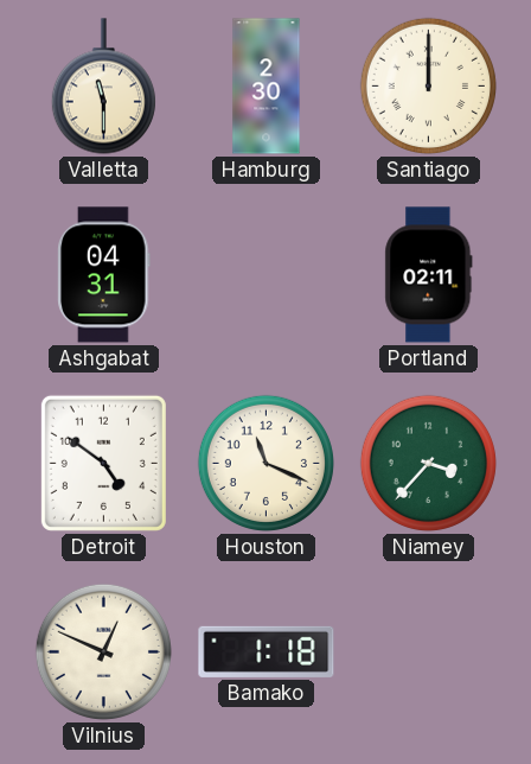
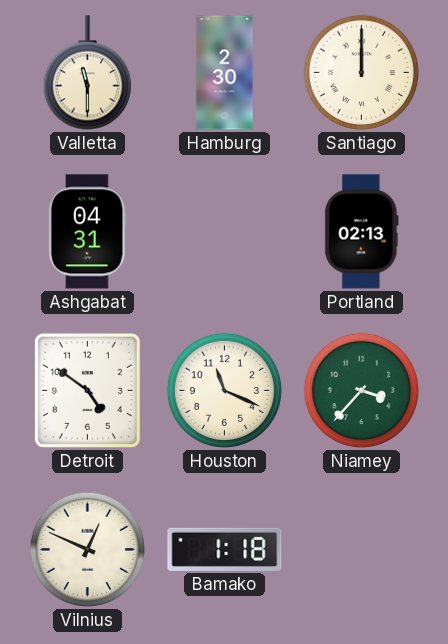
Portland: 02:11 -> 02:13
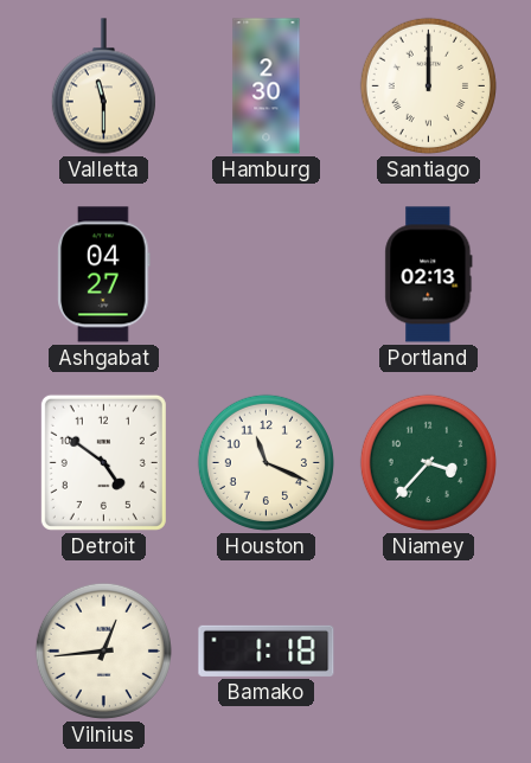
Ashgabat: 04:31 -> 04:27
Vilnius: 12:49 -> 12:44
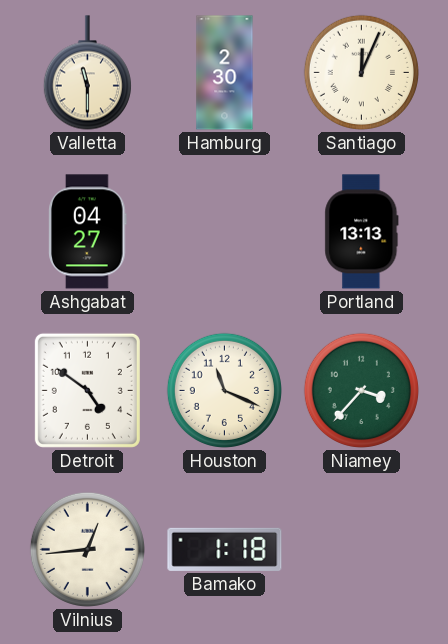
Santiago: 12:00 -> 12:04
Portland: 02:13 -> 13:13
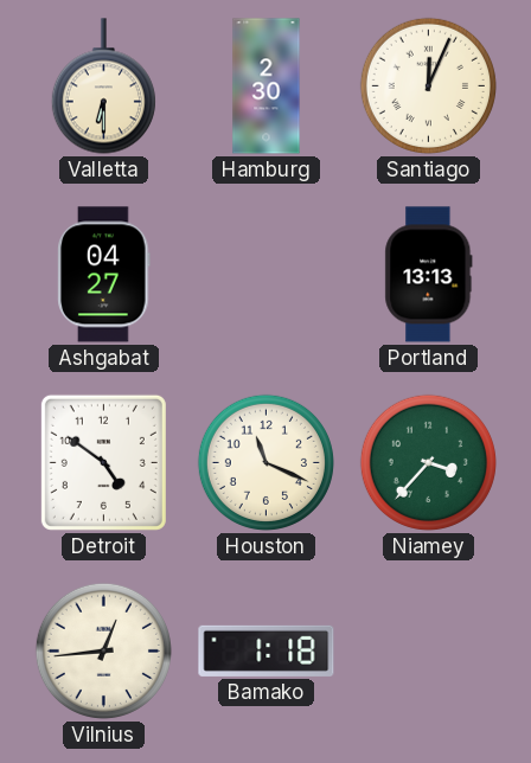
Valletta: 11:30 -> 6:30
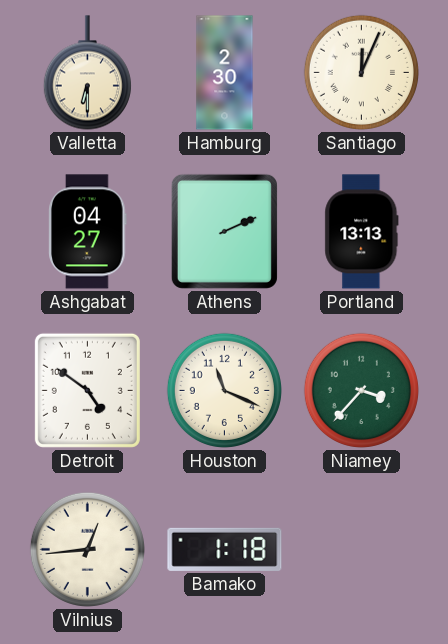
Athens: none -> 2:11
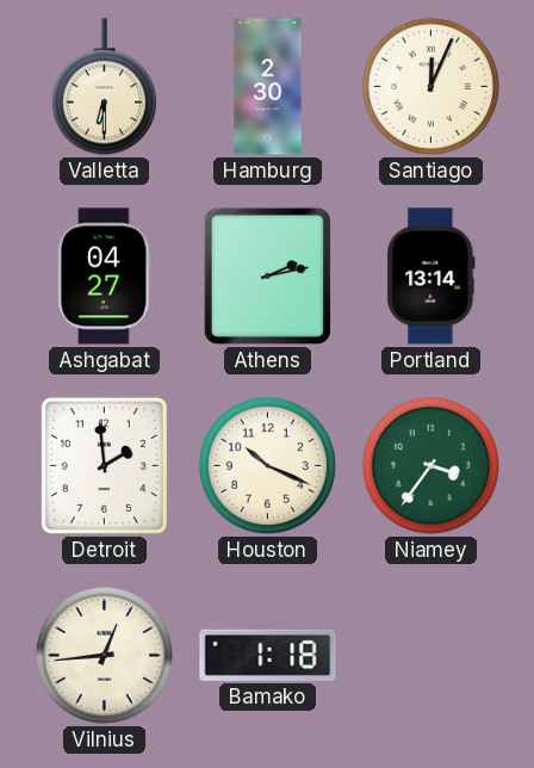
Athens: 2:11 -> 2:13
Portland: 13:13 -> 13:14
Detroit: 4:51 -> 1:59
Houston: 11:19 -> 10:19
Niamey: 3:37 -> 3:36
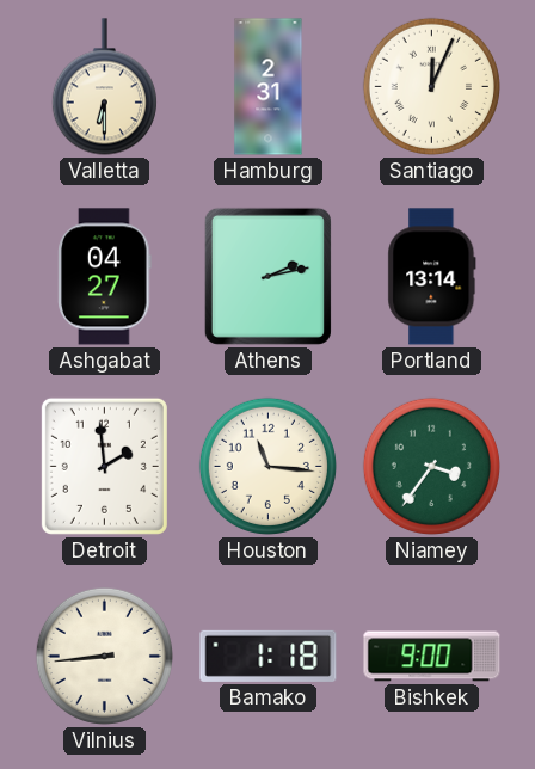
Hamburg: 2:30 -> 2:31
Houston: 10:19 -> 11:16
Vilnius: 12:44 -> 8:44
Bishkek: none -> 9:00
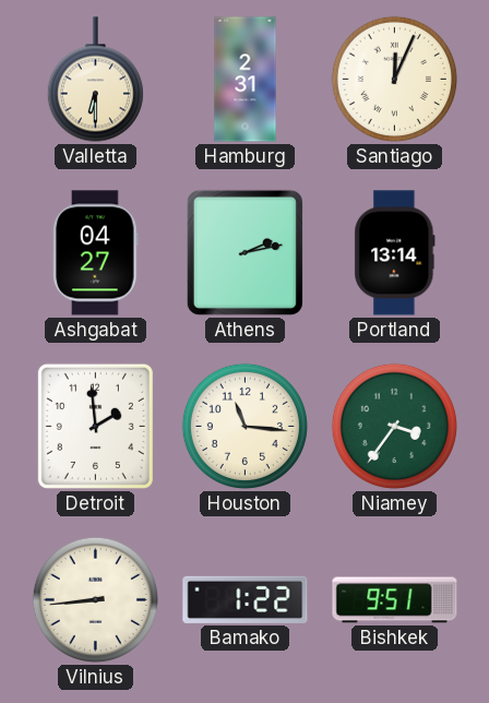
Bamako: 1:18 -> 1:22
Bishkek: 9:00 -> 9:51
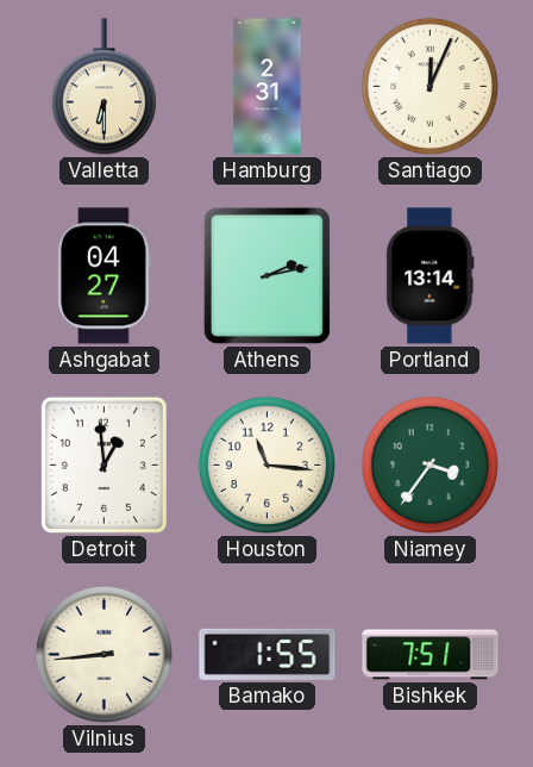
Detroit: 1:59 -> 12:59
Bamako: 1:22 -> 1:55
Bishkek: 9:51 -> 7:51
